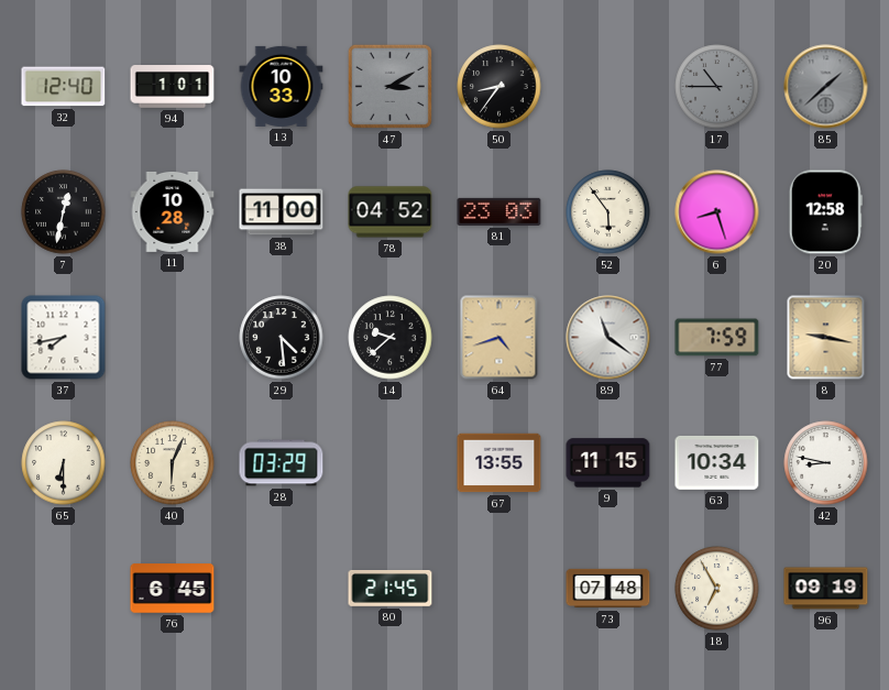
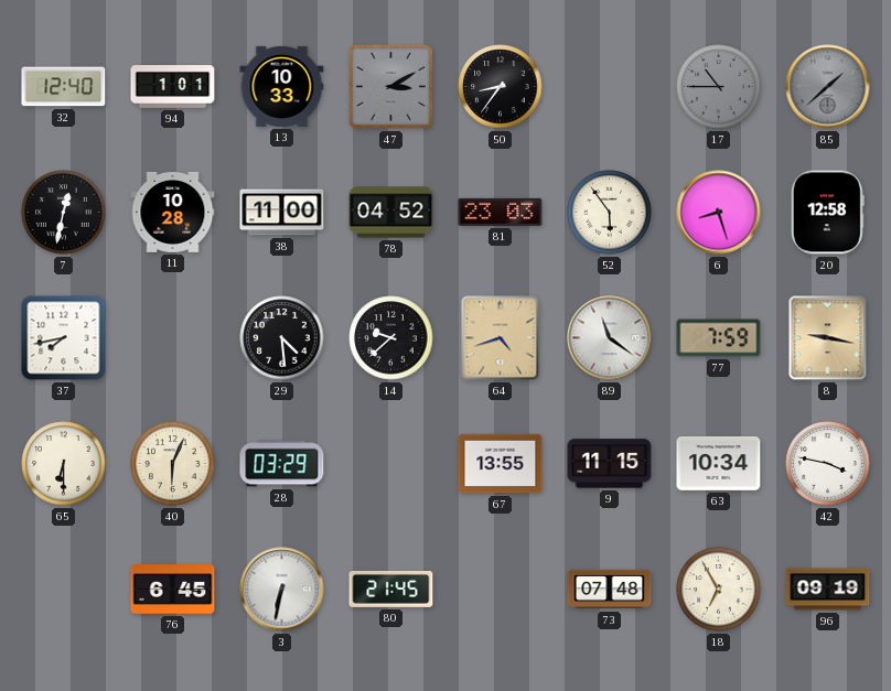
42: 8:47 -> 3:47
3: none -> 6:32
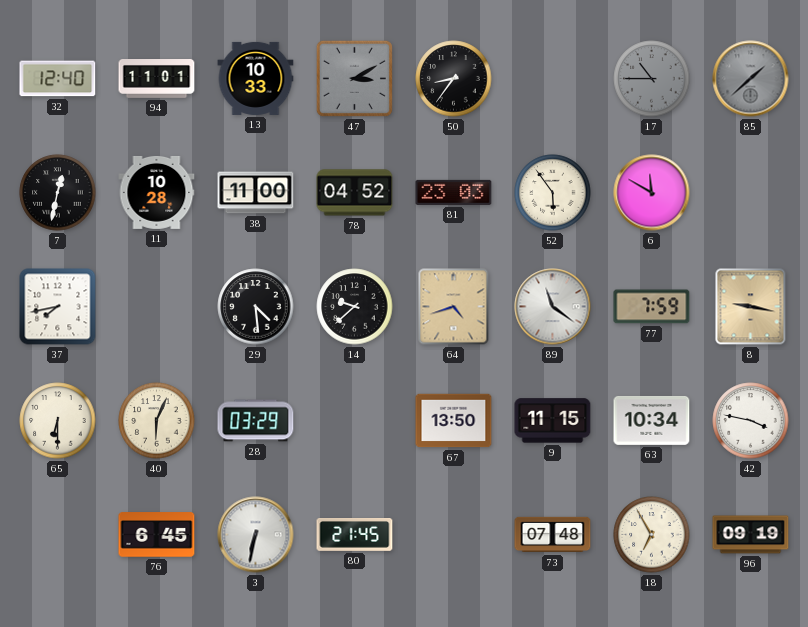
94: 1:01 -> 11:01
6: 8:27 -> 11:50
20: 12:58 -> none
67: 13:55 -> 13:50
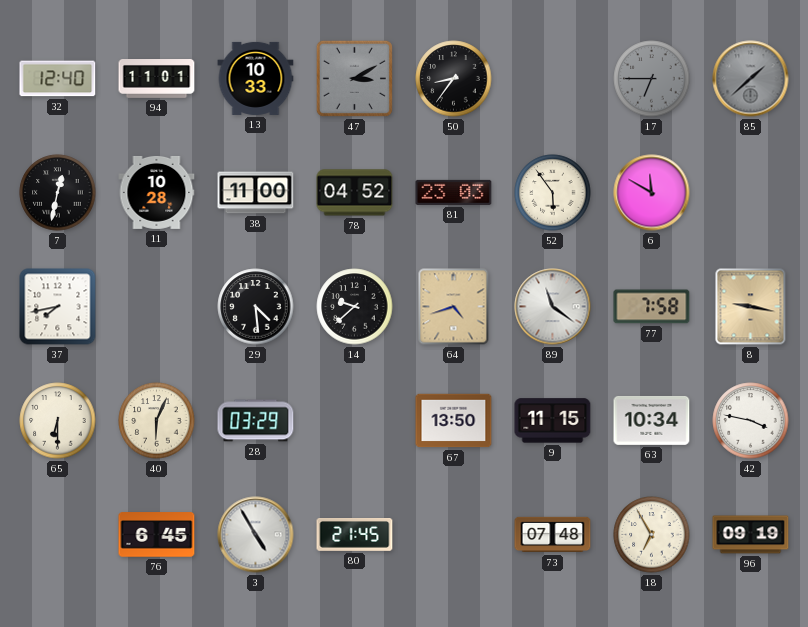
17: 10:45 -> 6:45
77: 7:59 -> 7:58
3: 6:32 -> 4:55
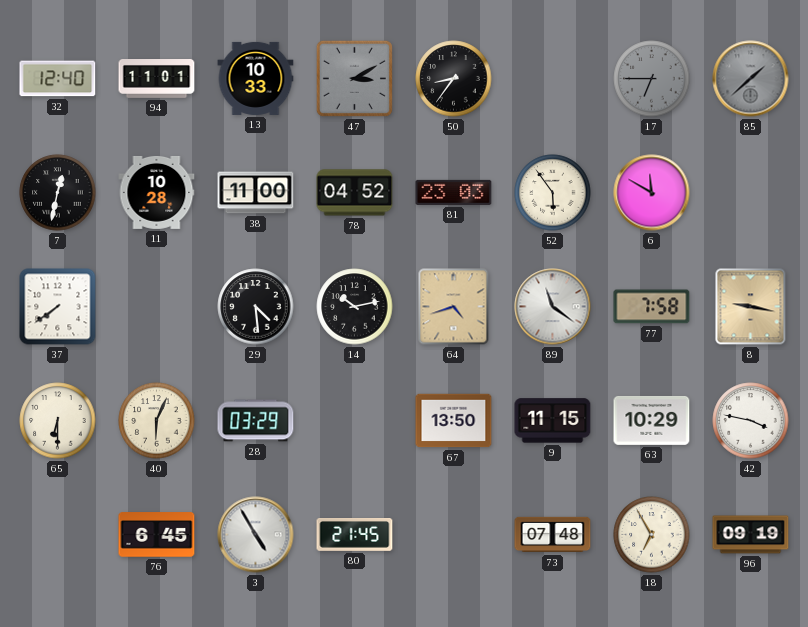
37: 7:43 -> 7:39
14: 9:38 -> 10:13
63: 10:34 -> 10:29
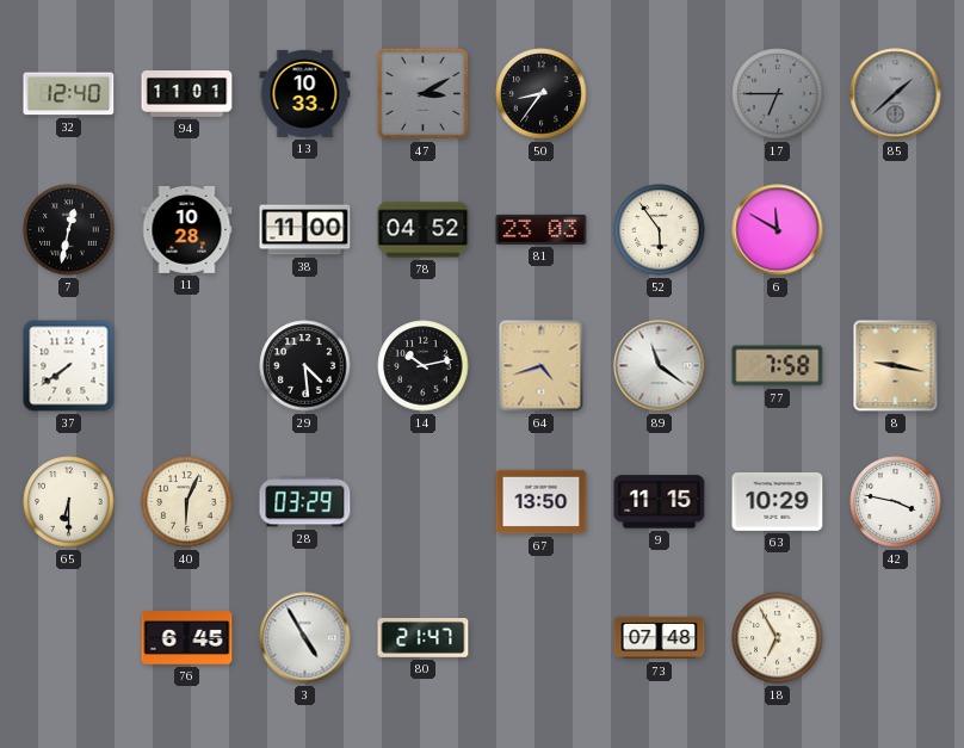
80: 21:45 -> 21:47
96: 09:19 -> none
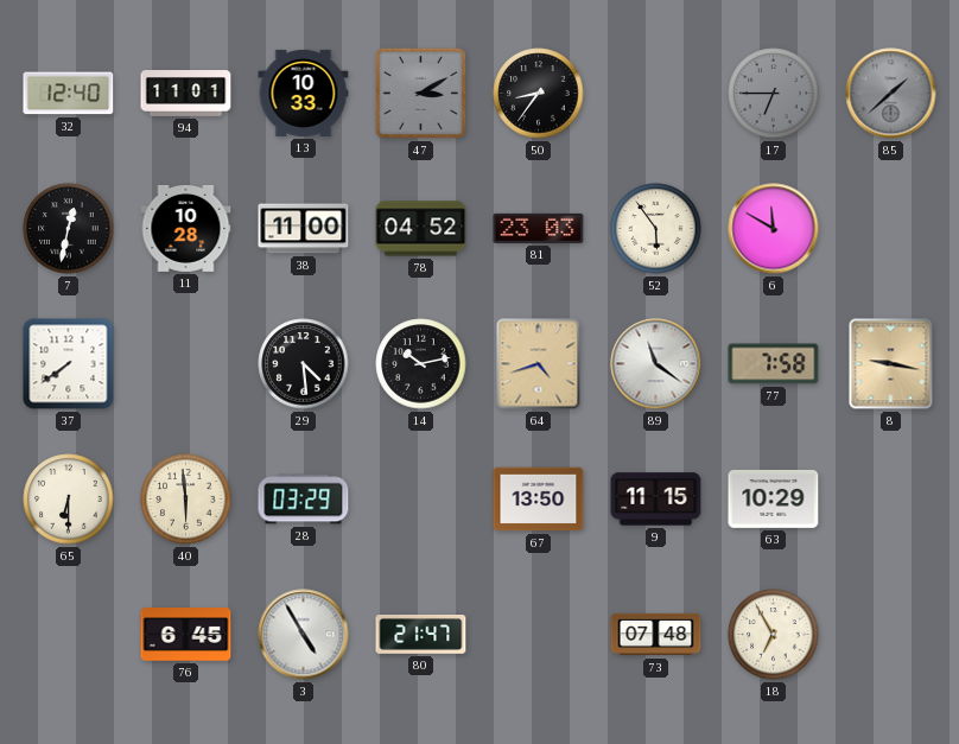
40: 6:04 -> 5:59
42: 3:47 -> none
